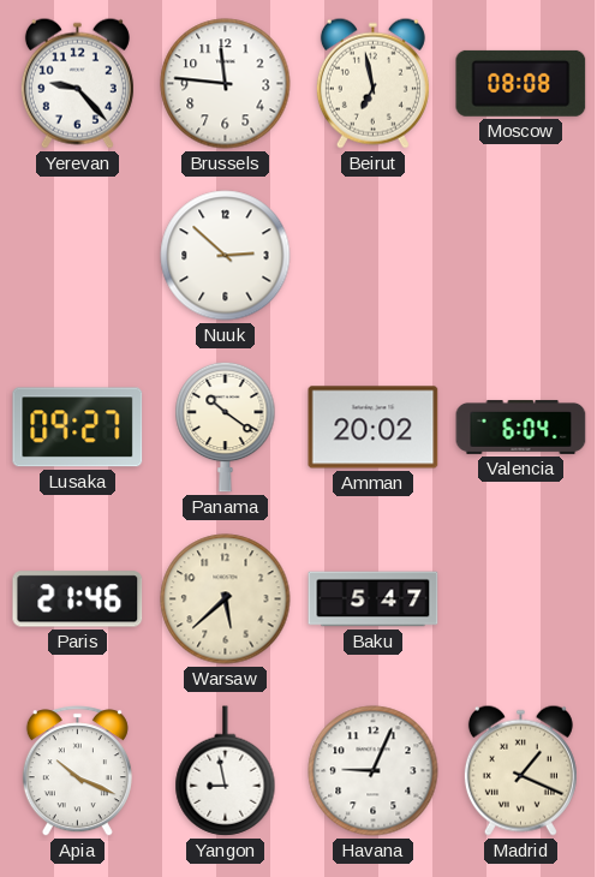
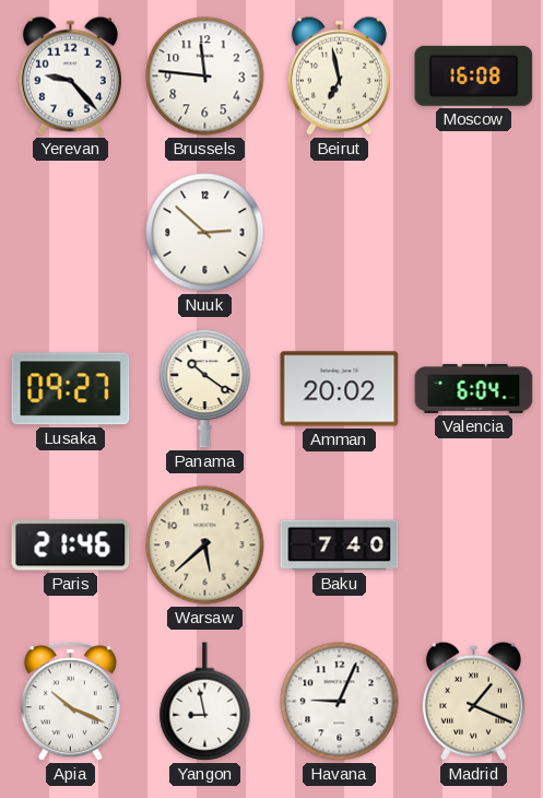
Moscow: 08:08 -> 16:08
Baku: 5:47 -> 7:40
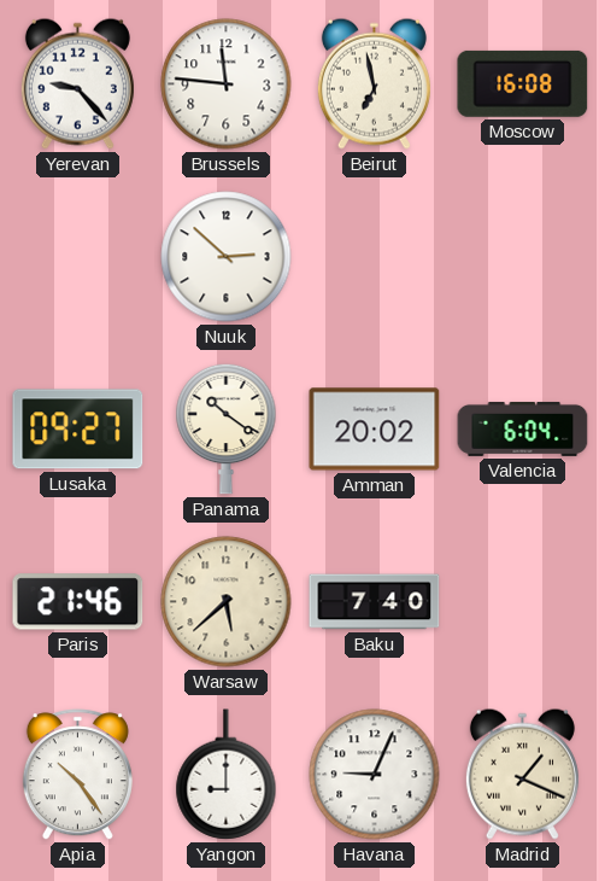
Apia: 10:19 -> 10:24
Yangon: 8:58 -> 9:00
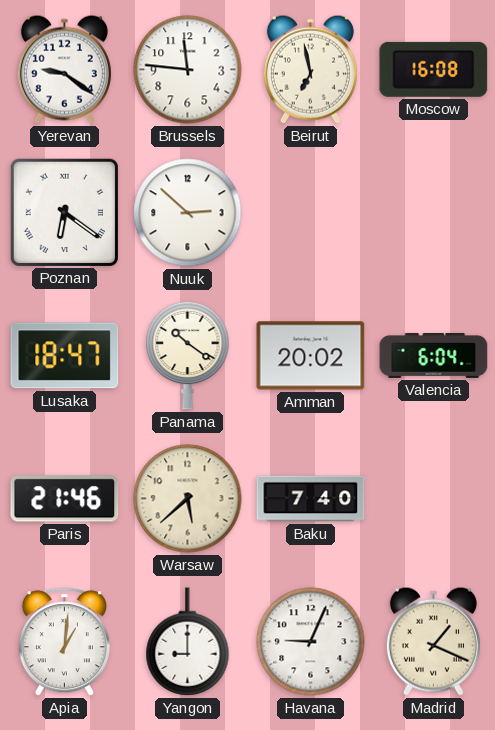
Yerevan: 9:23 -> 9:21
Poznan: none -> 6:21
Lusaka: 09:27 -> 18:47
Apia: 10:24 -> 1:01
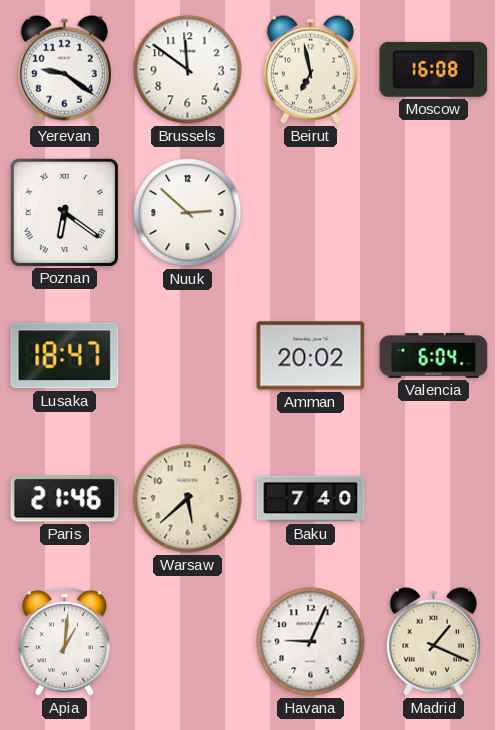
Brussels: 11:46 -> 11:51
Panama: 10:21 -> none
Yangon: 9:00 -> none
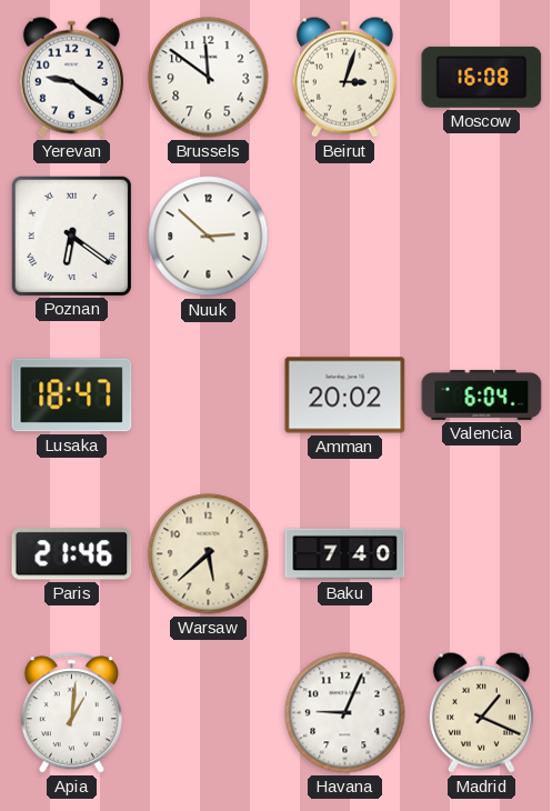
Beirut: 6:58 -> 3:03
